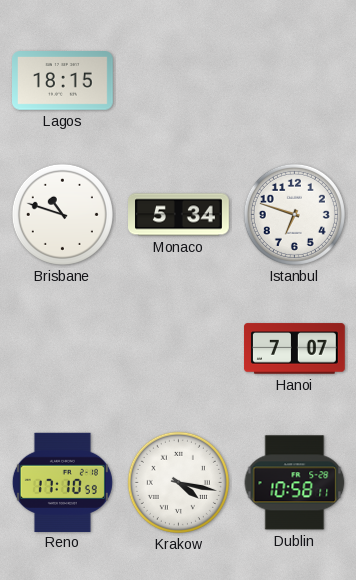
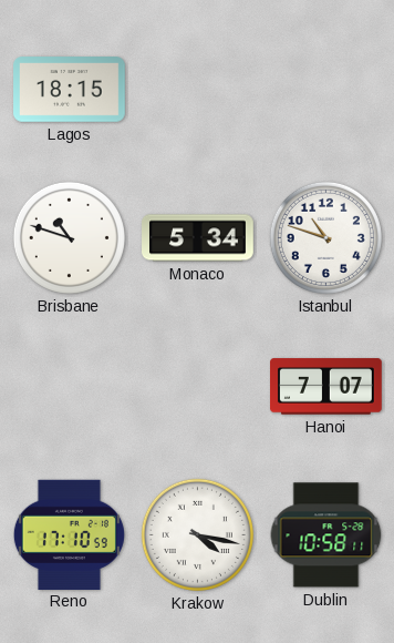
Istanbul: 6:48 -> 10:48
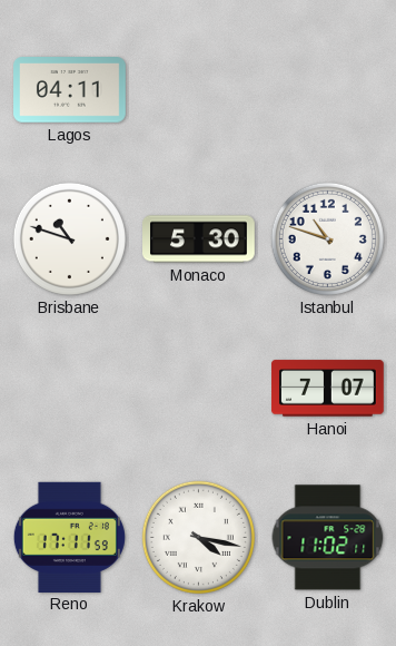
Lagos: 18:15 -> 04:11
Monaco: 5:34 -> 5:30
Reno: 17:10 -> 17:11
Dublin: 10:58 -> 11:02
